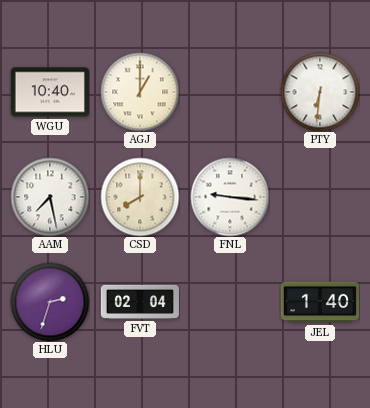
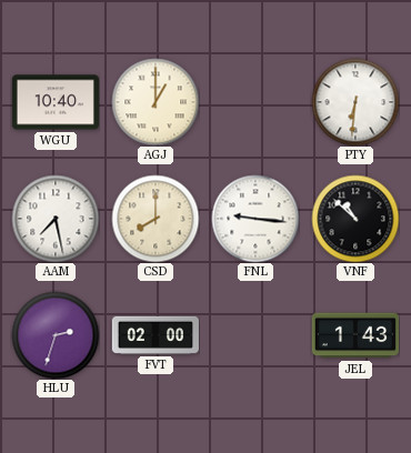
VNF: none -> 10:52
FVT: 02:04 -> 02:00
JEL: 1:40 -> 1:43
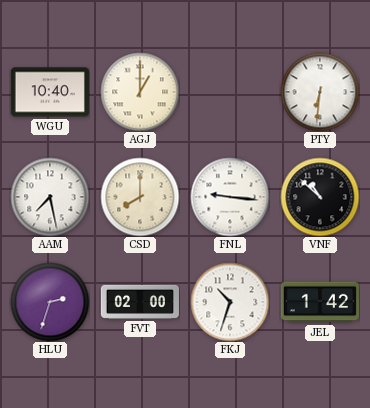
FKJ: none -> 10:33
JEL: 1:43 -> 1:42
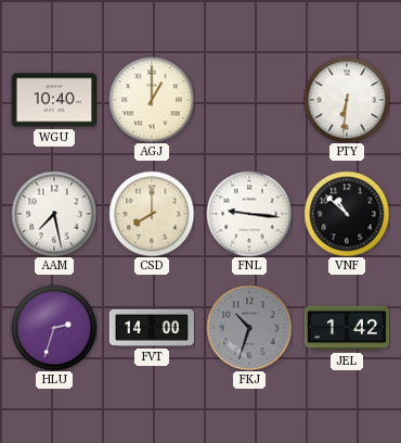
FVT: 02:00 -> 14:00
FKJ dial: white -> grey
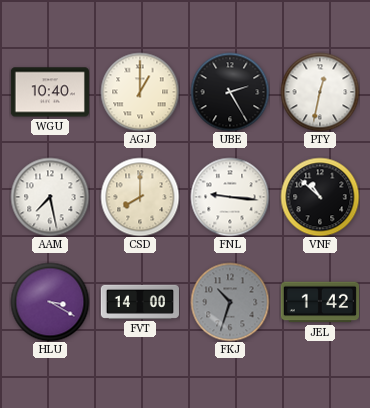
UBE: none -> 2:25
PTY: 6:31 -> 12:32
HLU: 2:33 -> 3:20
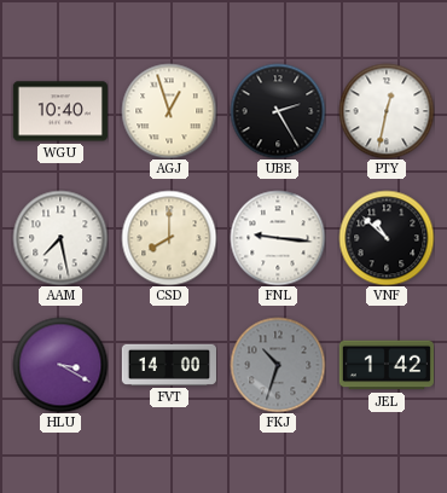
AGJ: 1:00 -> 12:57
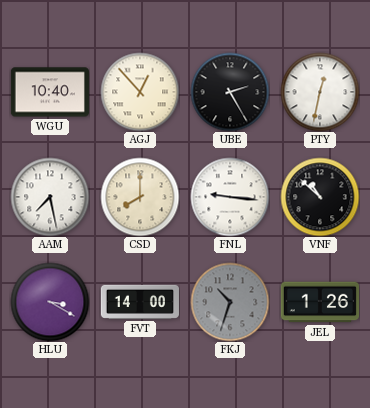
AGJ: 12:57 -> 12:53
JEL: 1:42 -> 1:26
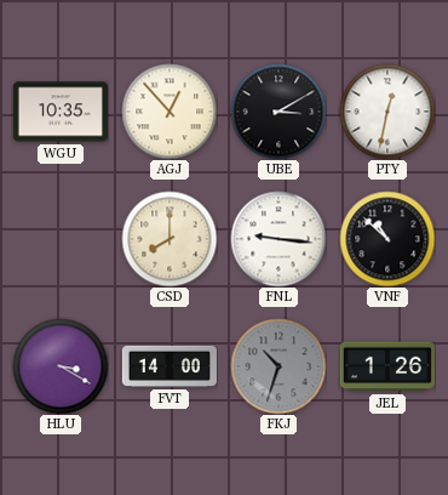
WGU: 10:40 -> 10:35
UBE: 2:25 -> 3:10
AAM: 7:28 -> none
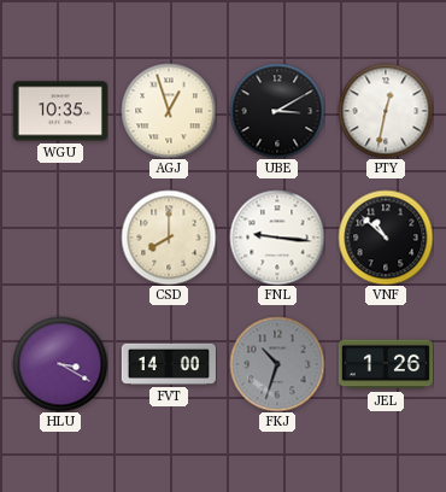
AGJ: 12:53 -> 12:57
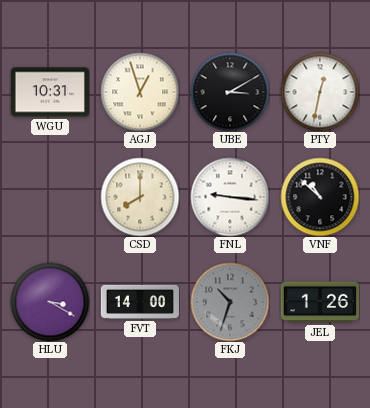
WGU: 10:35 -> 10:31
